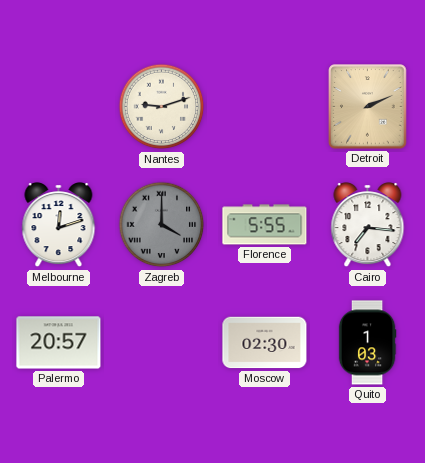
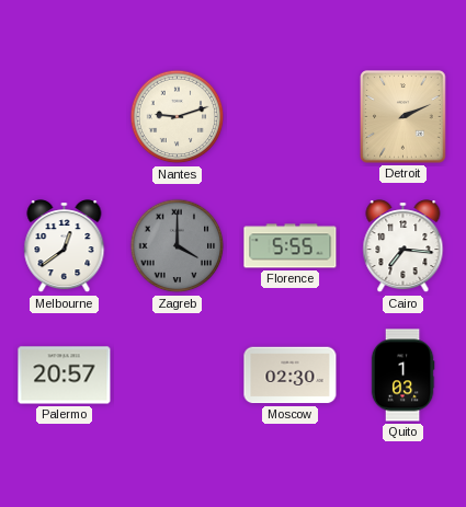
Melbourne: 12:12 -> 12:39
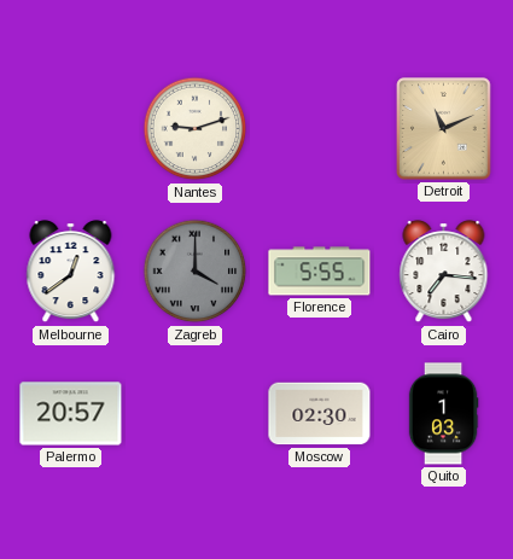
Detroit: 2:11 -> 11:11
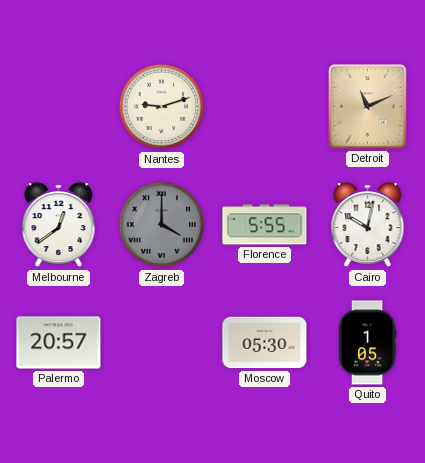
Cairo: 7:16 -> 10:02
Moscow: 02:30 -> 05:30
Quito: 1:03 -> 1:05
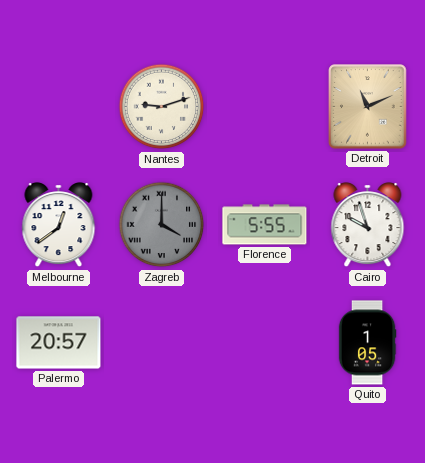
Cairo: 10:02 -> 9:57
Moscow: 05:30 -> none
